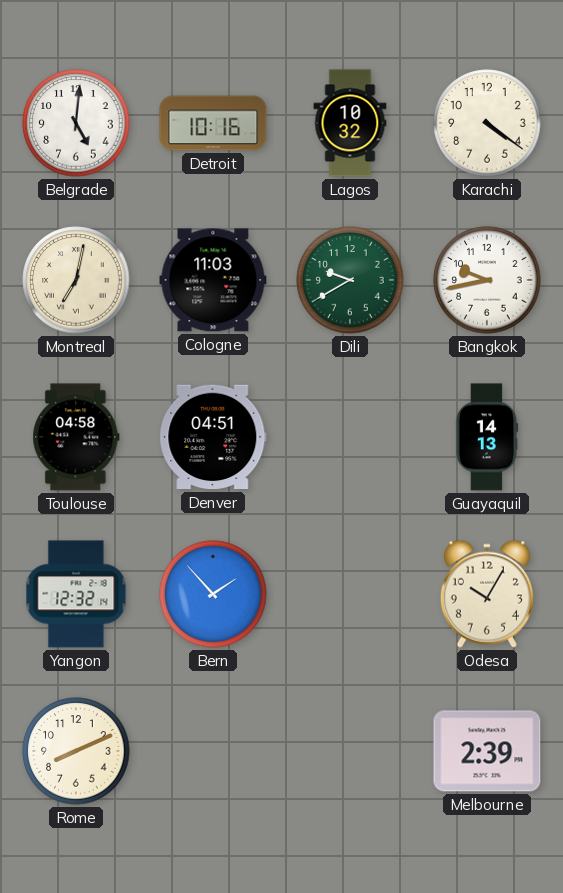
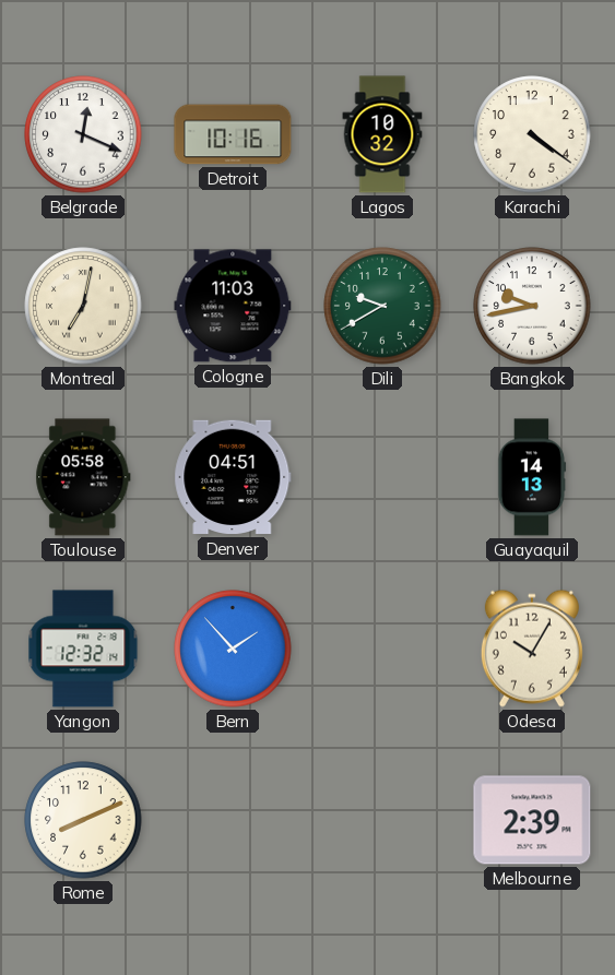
Belgrade: 5:01 -> 12:19
Toulouse: 04:58 -> 05:58
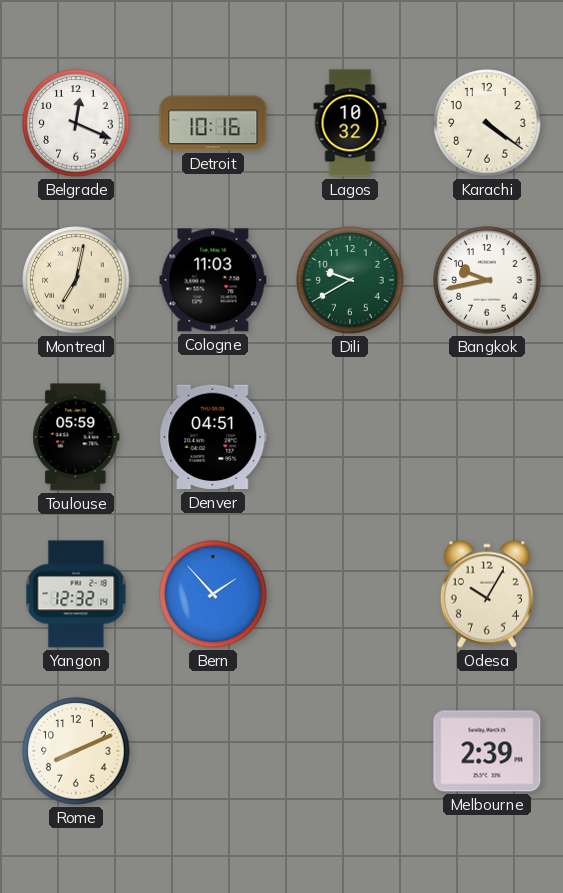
Toulouse: 05:58 -> 05:59
Guayaquil: 14:13 -> none
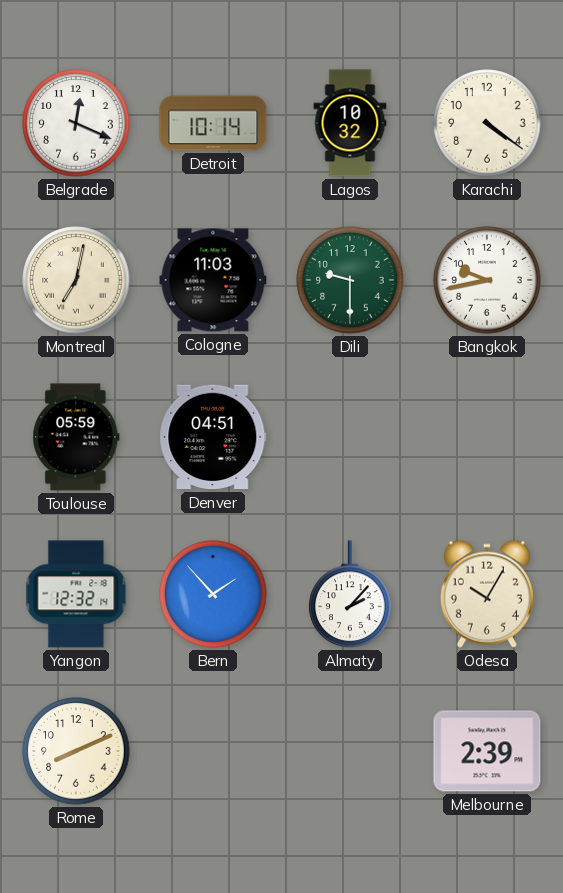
Detroit: 10:16 -> 10:14
Dili: 9:40 -> 9:30
Almaty: none -> 2:07
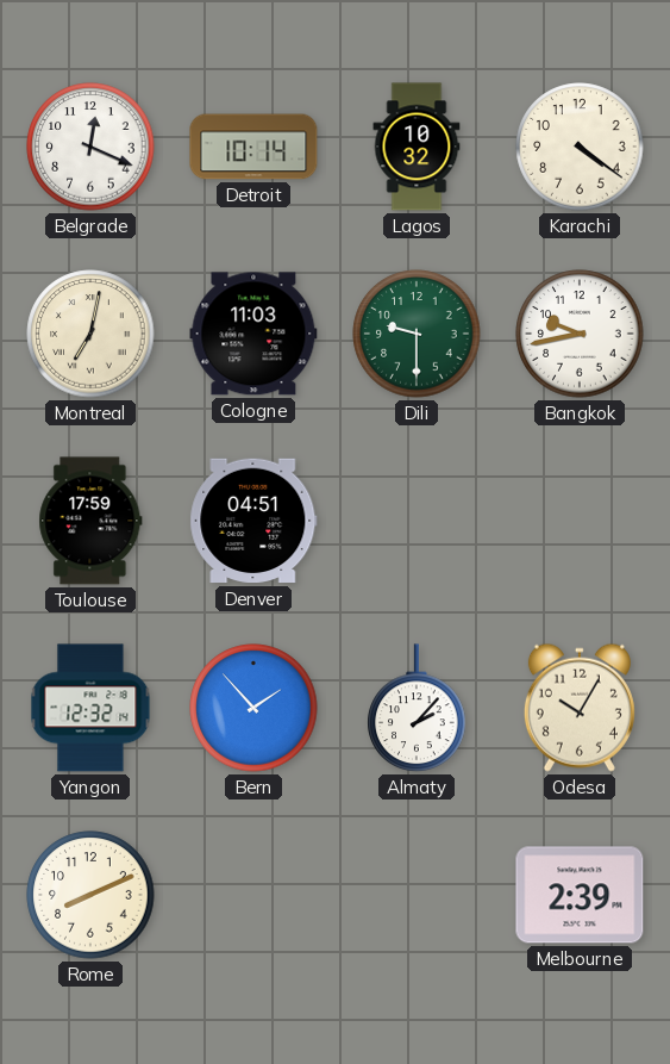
Toulouse: 05:59 -> 17:59
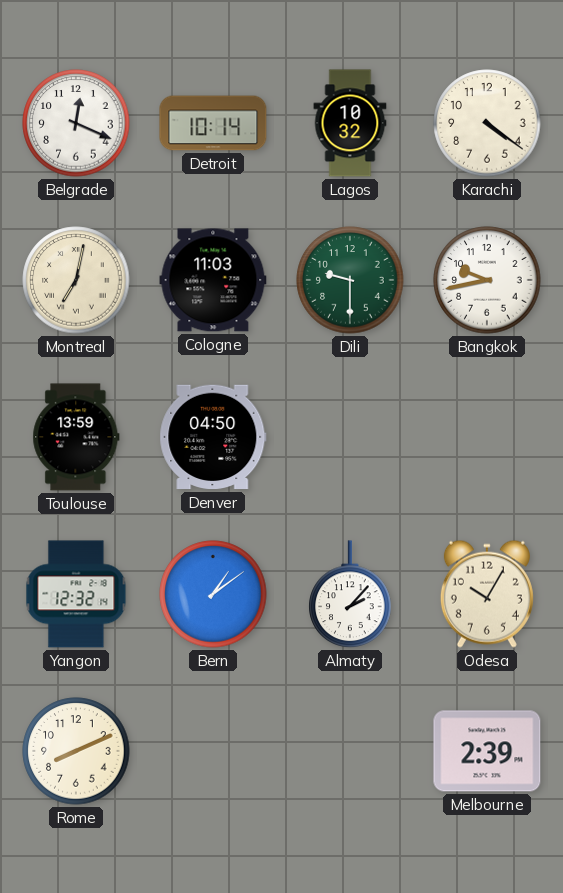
Toulouse: 17:59 -> 13:59
Denver: 04:51 -> 04:50
Bern: 1:53 -> 1:09
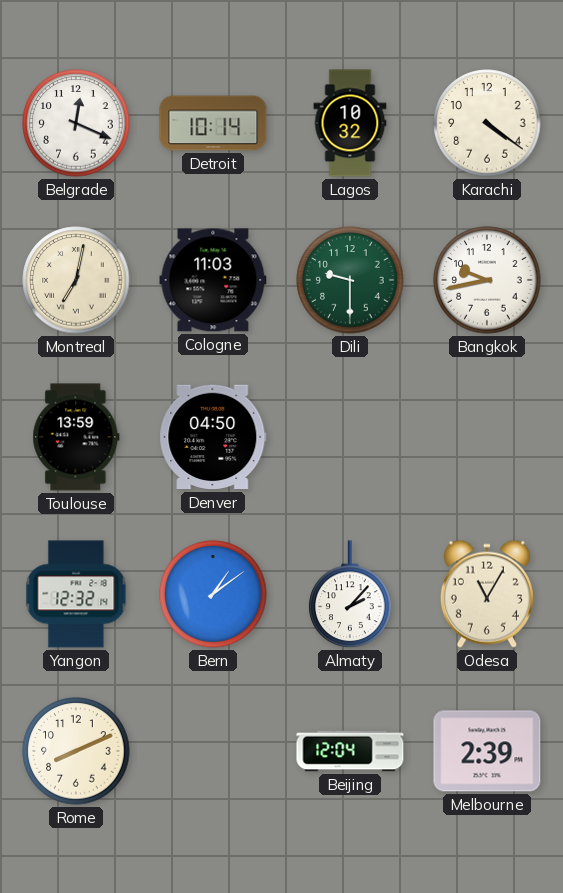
Odesa: 10:05 -> 11:05
Beijing: none -> 12:04
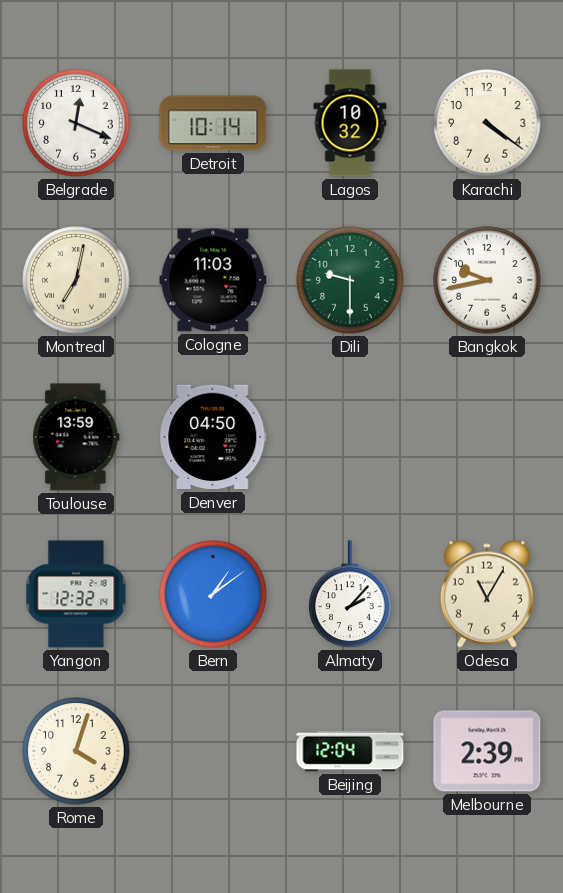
Rome: 8:11 -> 4:03
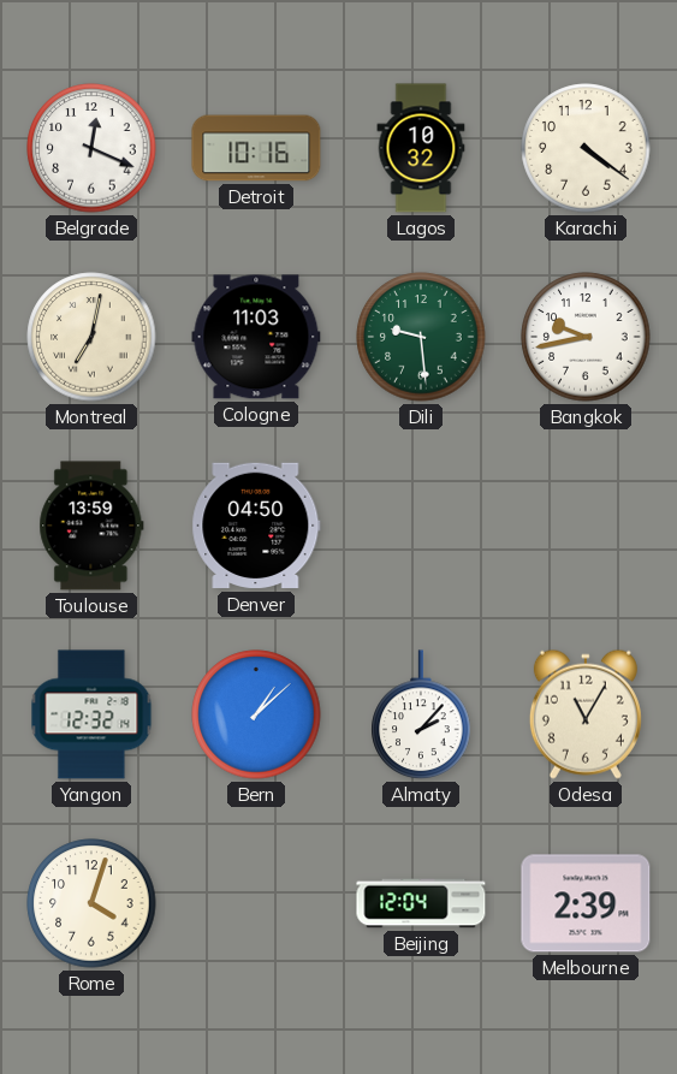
Detroit: 10:14 -> 10:16
Dili: 9:30 -> 9:29
Bern: 1:09 -> 1:08
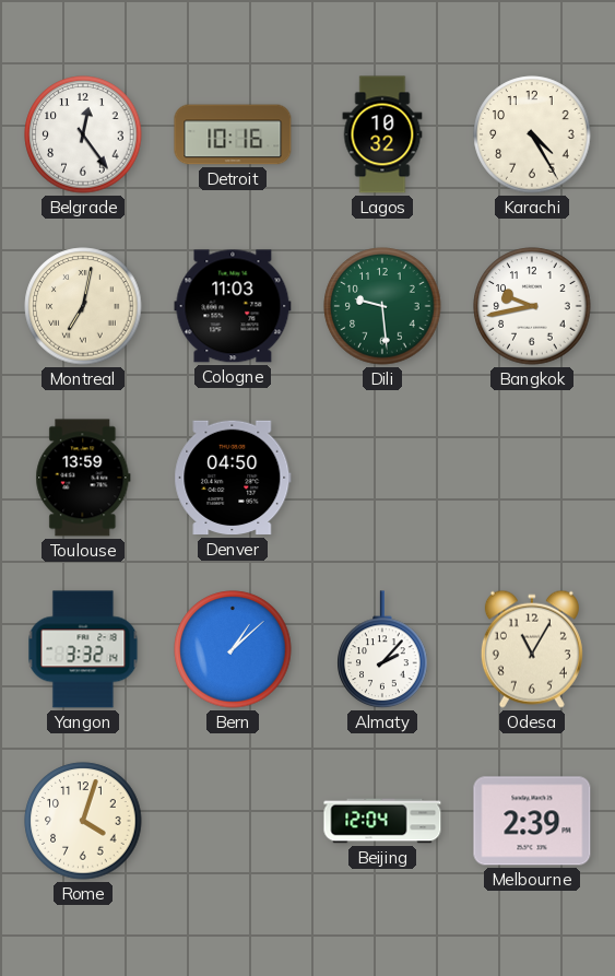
Belgrade: 12:19 -> 12:24
Karachi: 4:21 -> 4:25
Yangon: 12:32 -> 3:32
